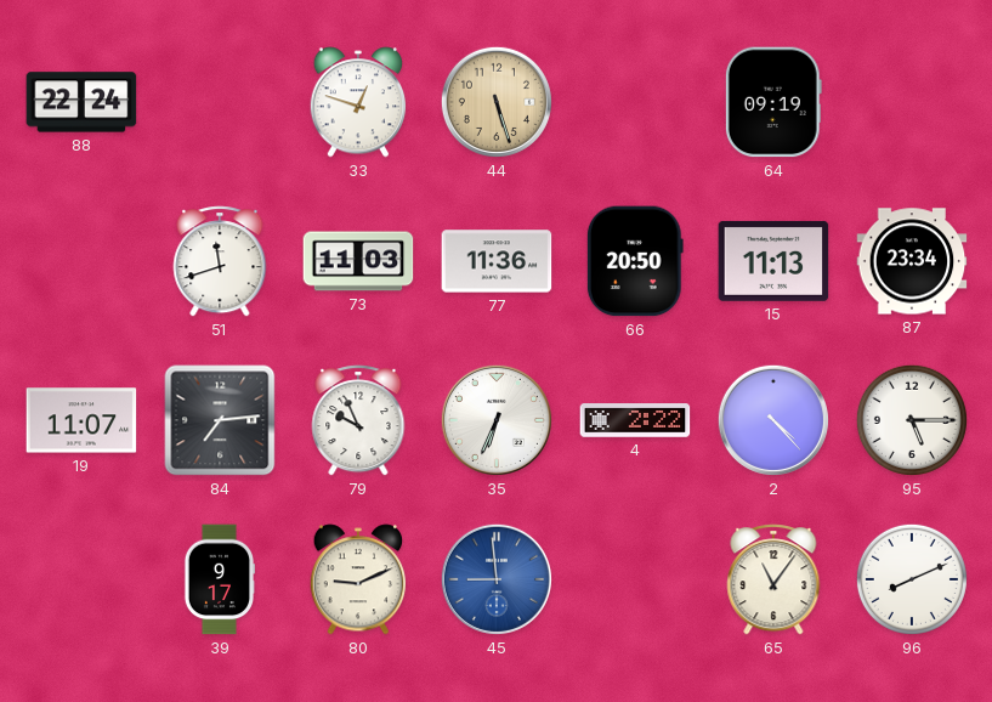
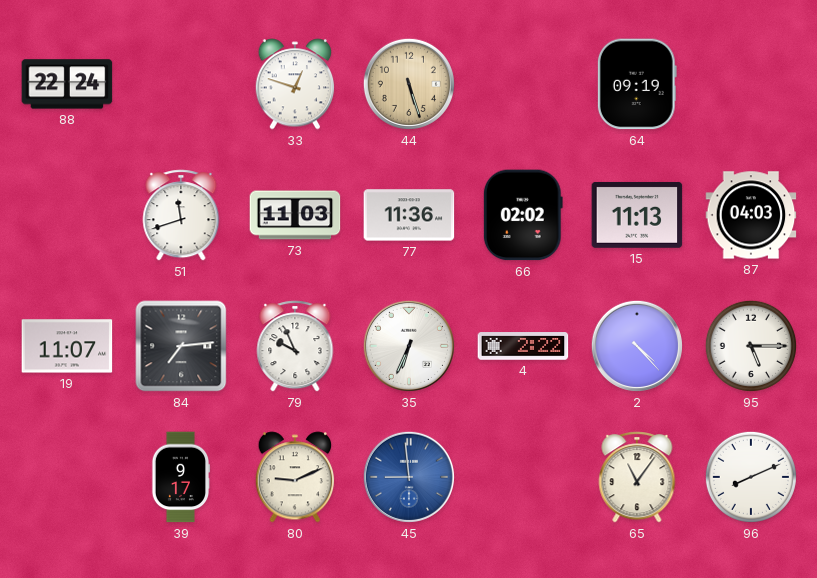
66: 20:50 -> 02:02
87: 23:34 -> 04:03
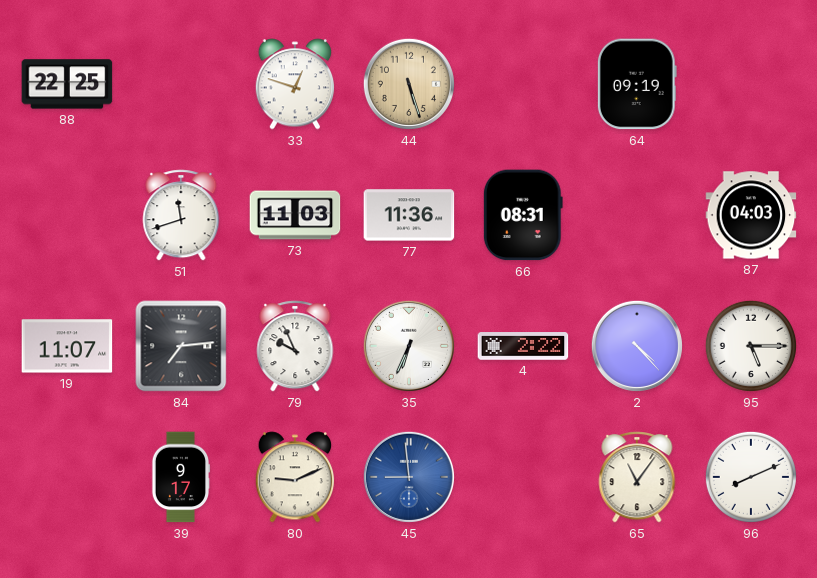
88: 22:24 -> 22:25
66: 02:02 -> 08:31
15: 11:13 -> none
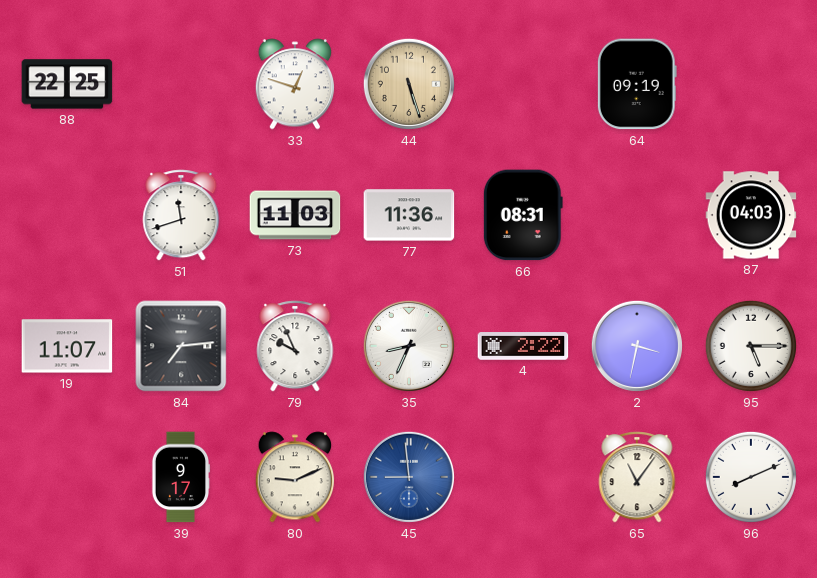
35: 6:34 -> 8:34
2: 4:23 -> 3:32
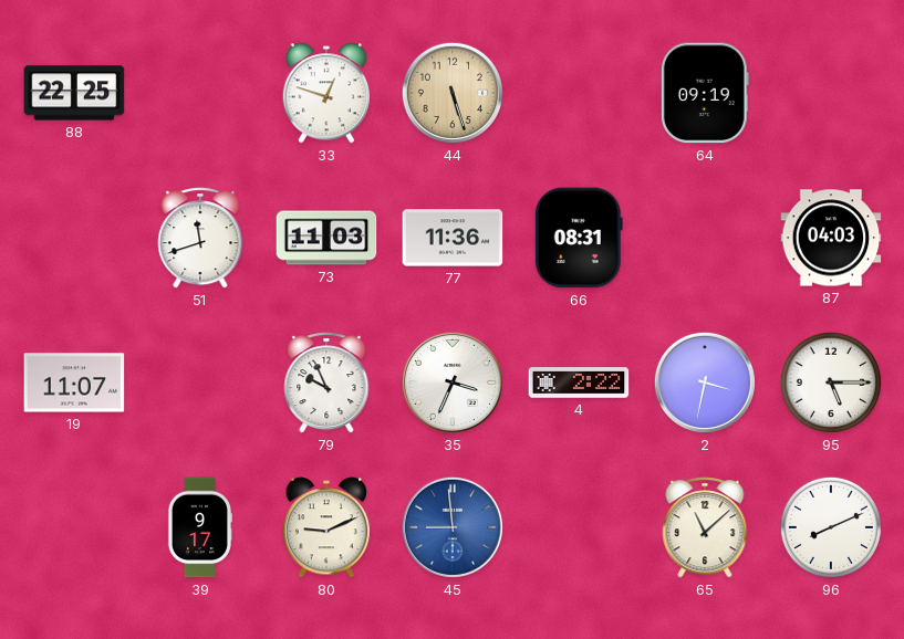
84: 7:14 -> none
35: 8:34 -> 3:34
65: 11:06 -> 11:08
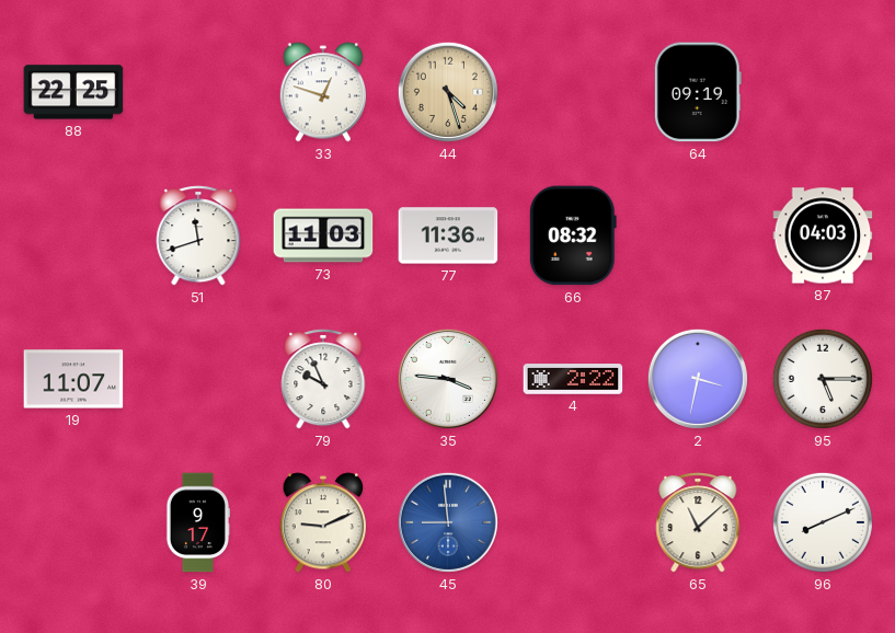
44: 5:27 -> 4:27
66: 08:31 -> 08:32
35: 3:34 -> 3:46
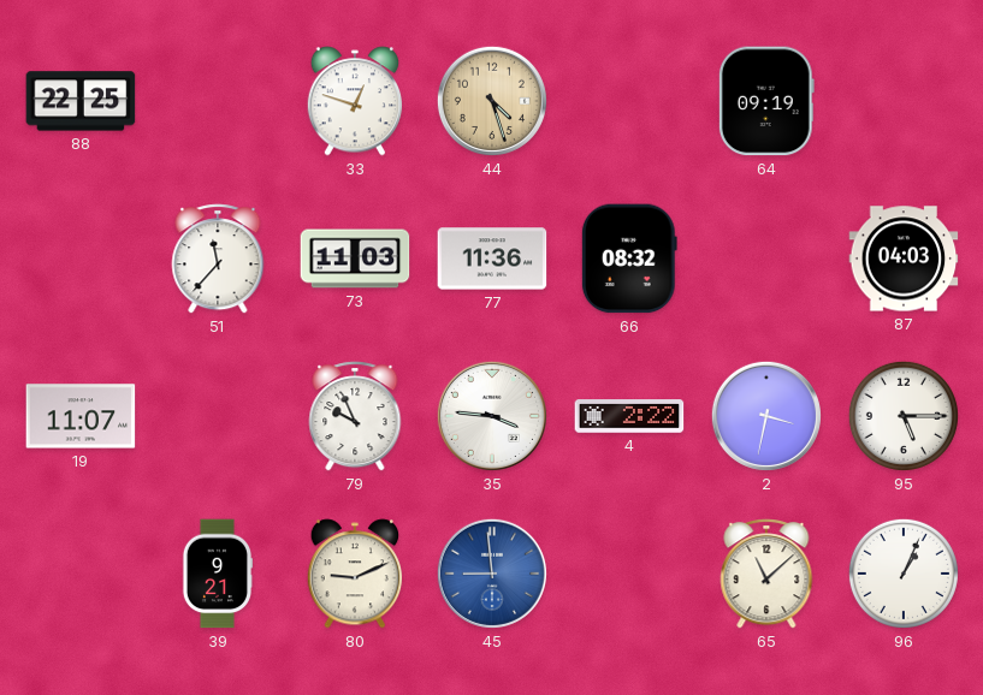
51: 11:42 -> 11:37
39: 9:17 -> 9:21
96: 8:11 -> 1:04
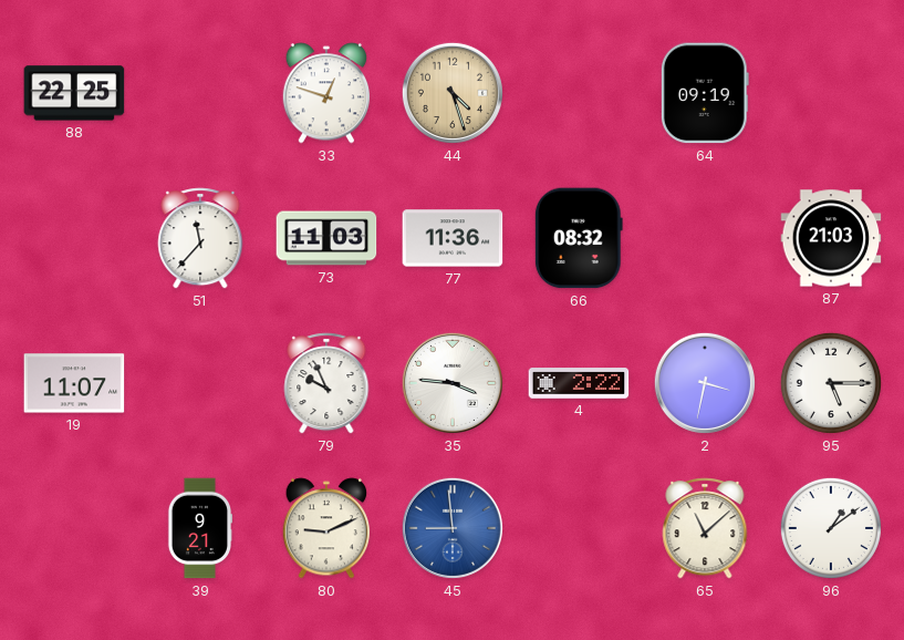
87: 04:03 -> 21:03
96: 1:04 -> 1:09
